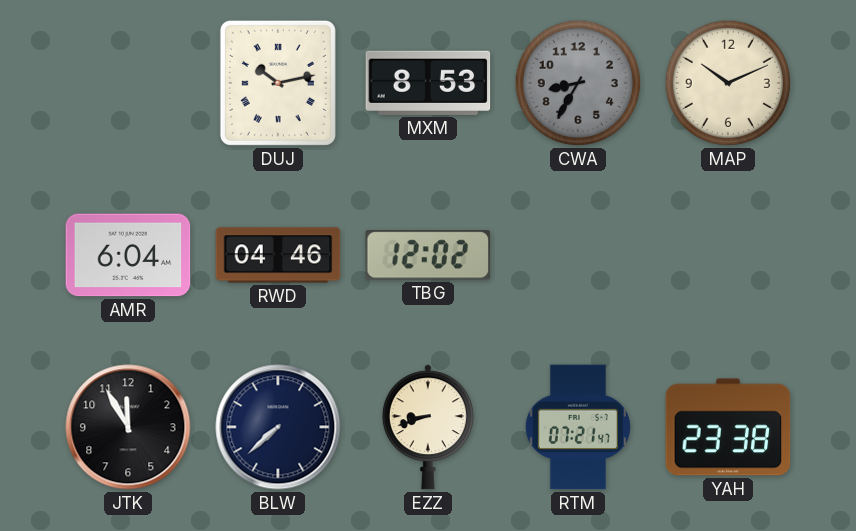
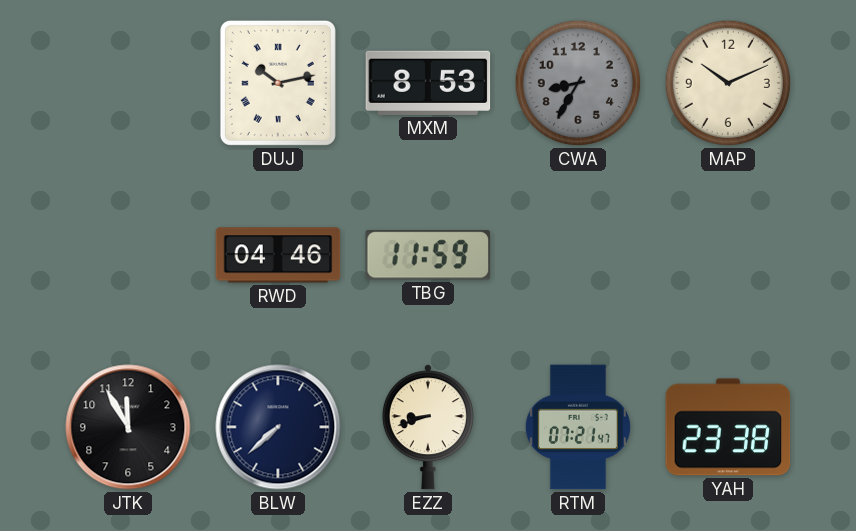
AMR: 6:04 -> none
TBG: 12:02 -> 11:59
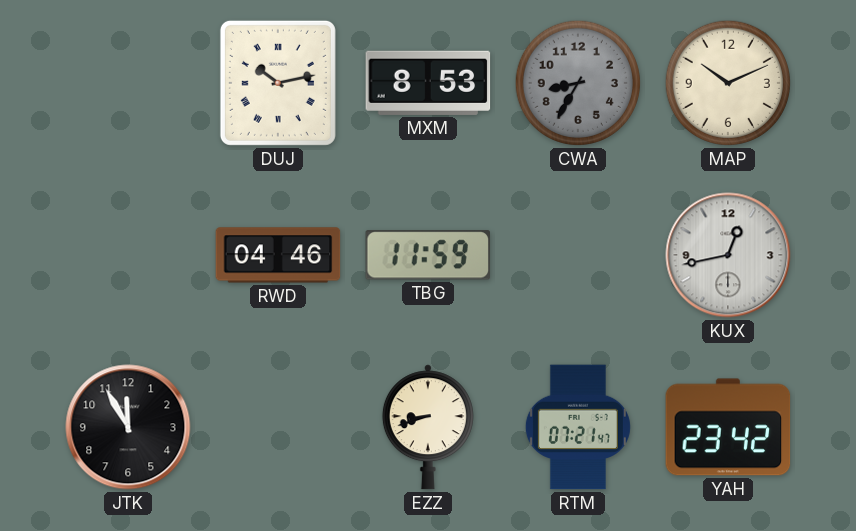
KUX: none -> 12:43
BLW: 7:38 -> none
YAH: 23:38 -> 23:42
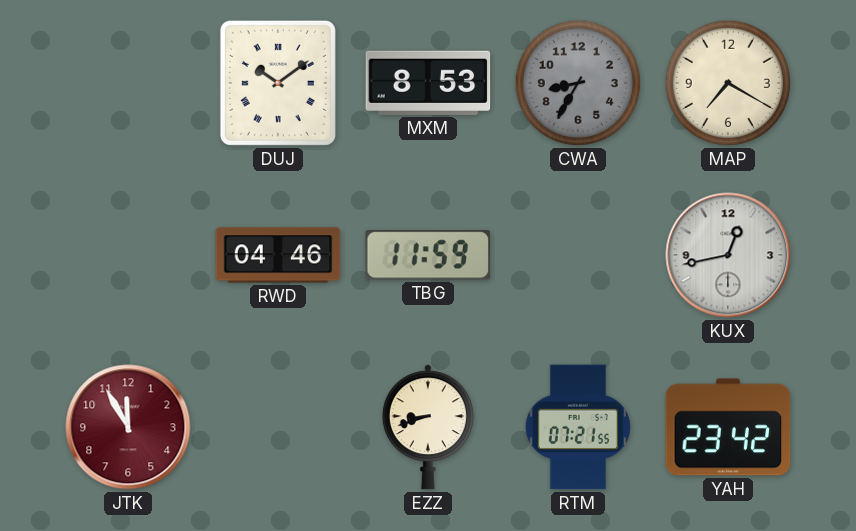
DUJ: 10:13 -> 10:09
MAP: 10:11 -> 7:20
JTK dial: black -> burgundy
RTM: 07:21:47 -> 07:21:55
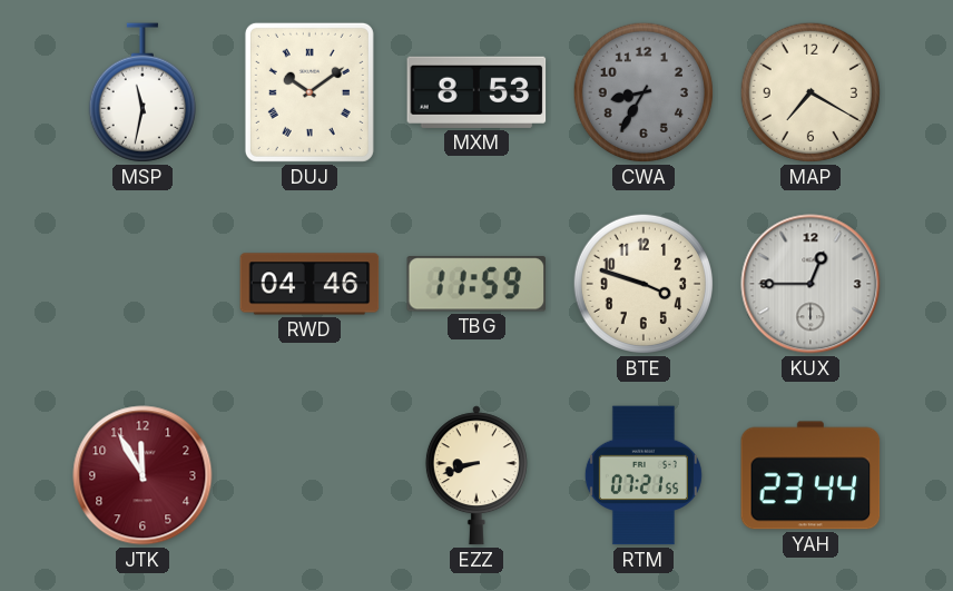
MSP: none -> 11:32
BTE: none -> 3:48
KUX: 12:43 -> 12:45
YAH: 23:42 -> 23:44
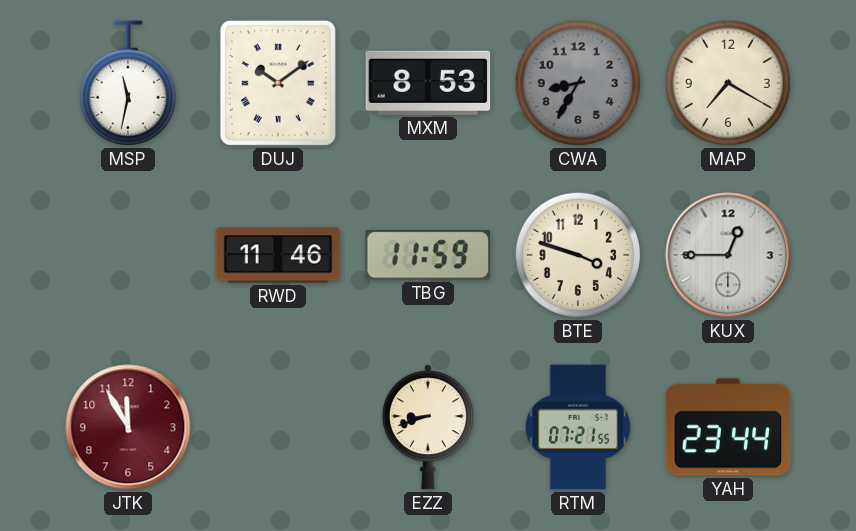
RWD: 04:46 -> 11:46
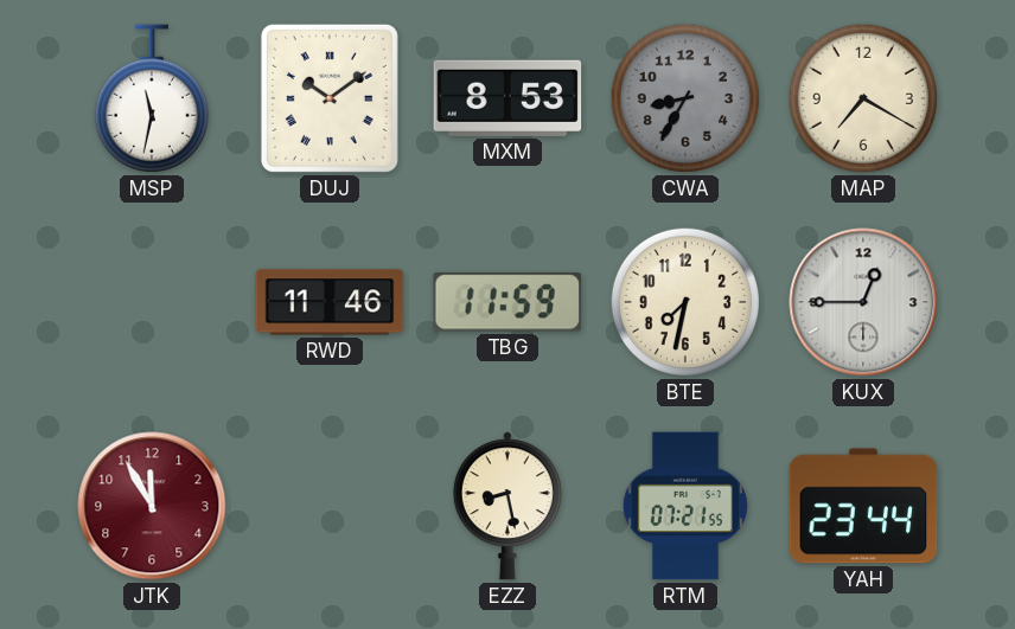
BTE: 3:48 -> 7:32
EZZ: 8:42 -> 8:28
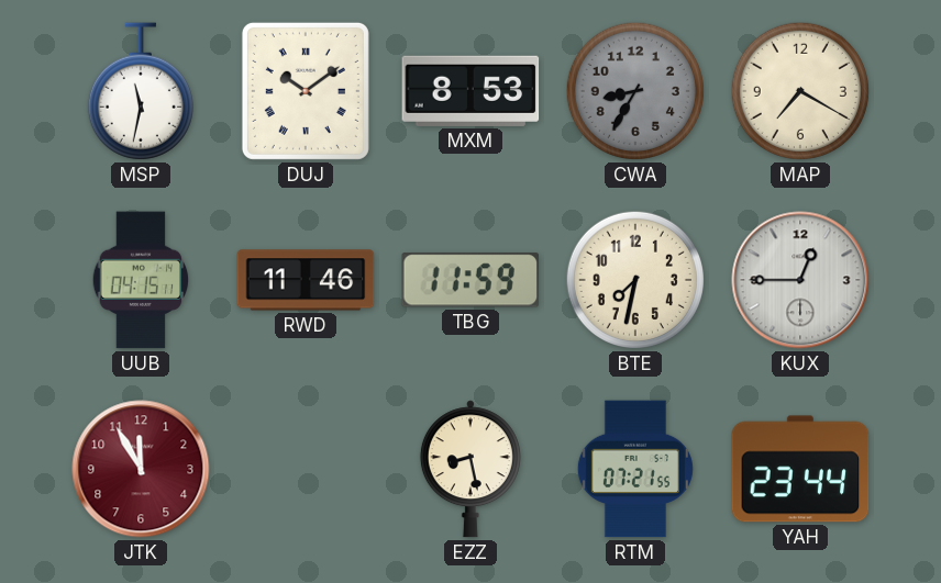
UUB: none -> 04:15
